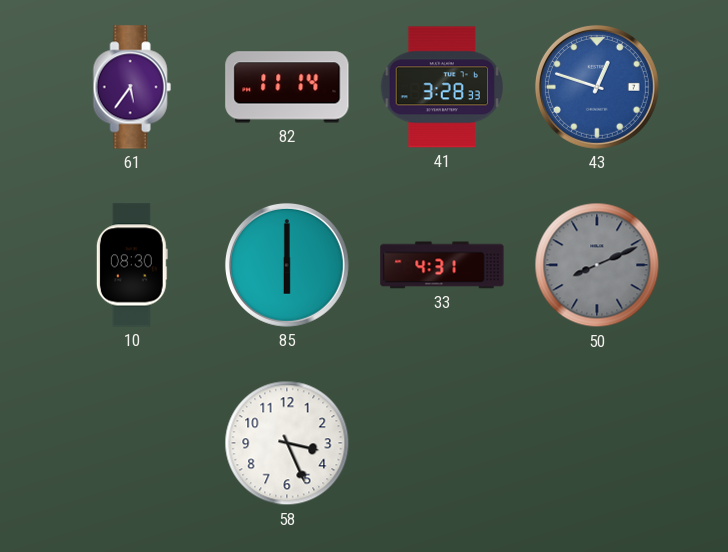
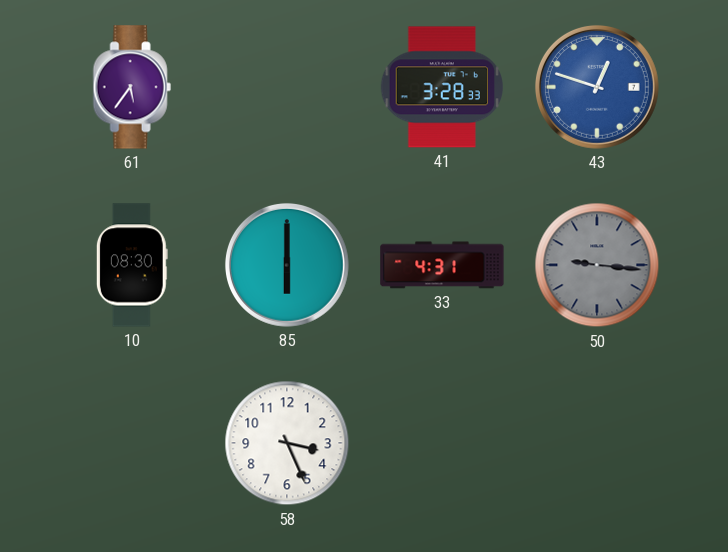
82: 11:14 -> none
50: 8:11 -> 9:16
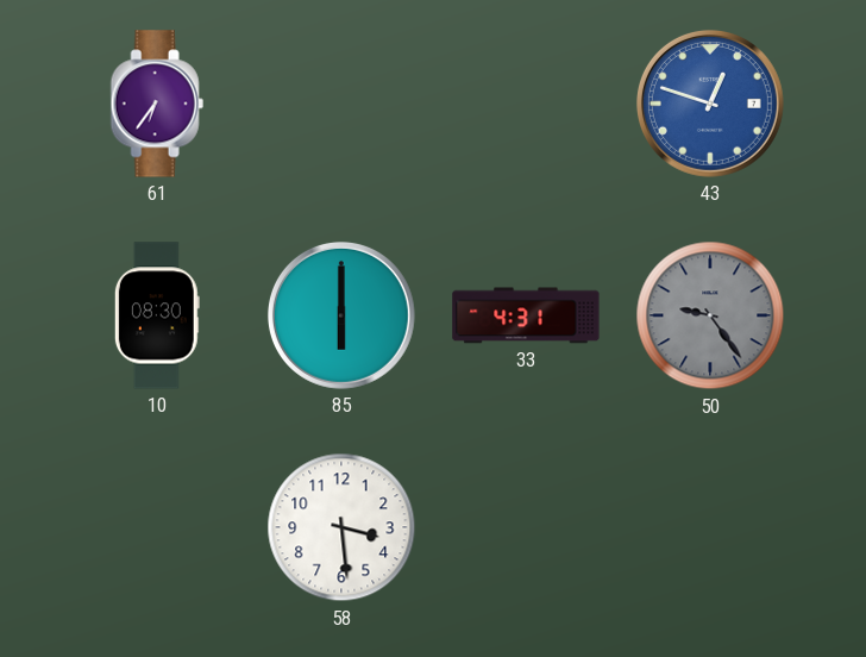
61: 5:36 -> 6:36
41: 3:28 -> none
50: 9:16 -> 9:24
58: 3:26 -> 3:29
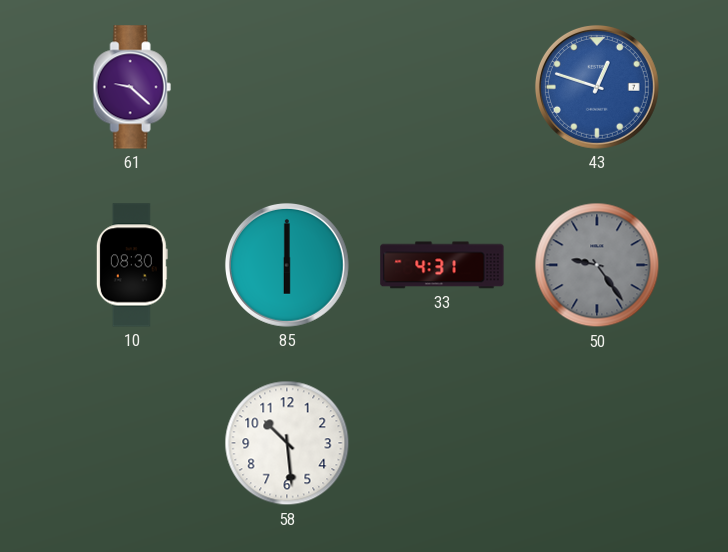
61: 6:36 -> 9:22
58: 3:29 -> 10:29
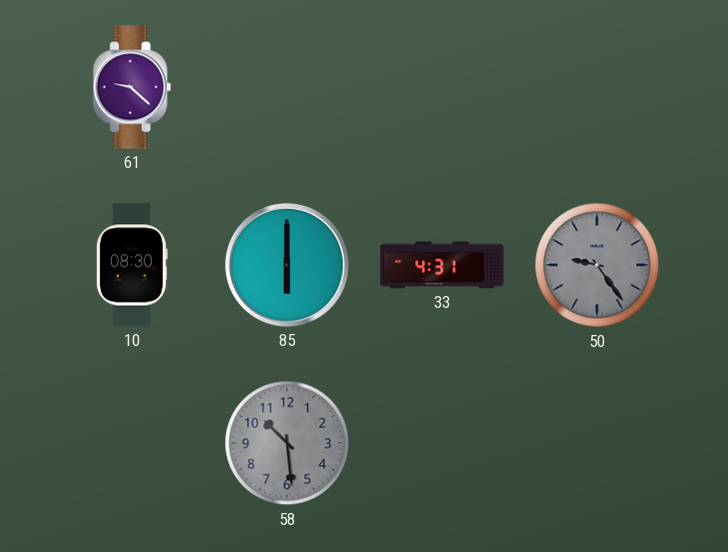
43: 12:48 -> none
58 dial: white -> grey
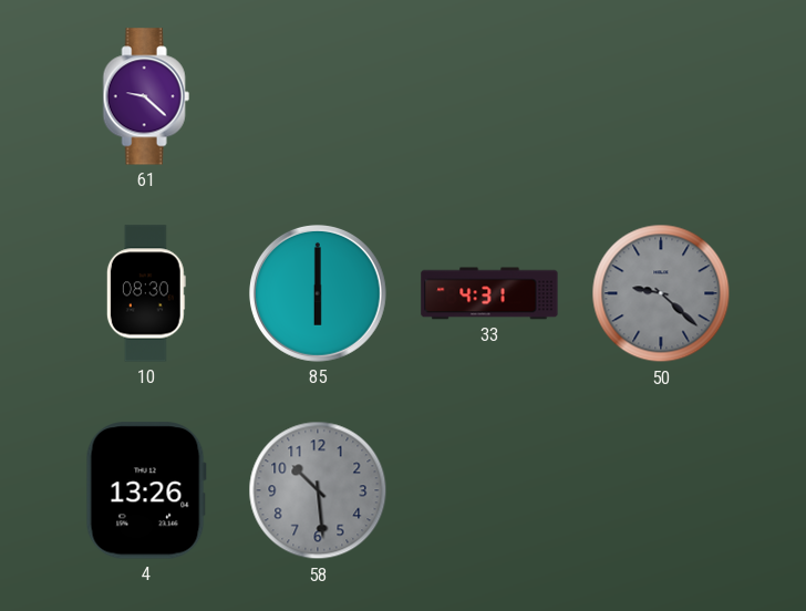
50: 9:24 -> 9:22
4: none -> 13:26
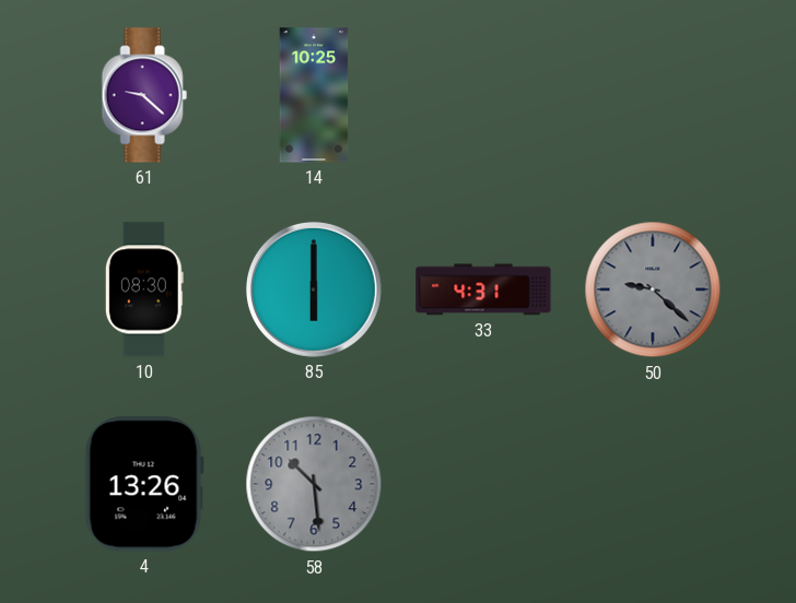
14: none -> 10:25
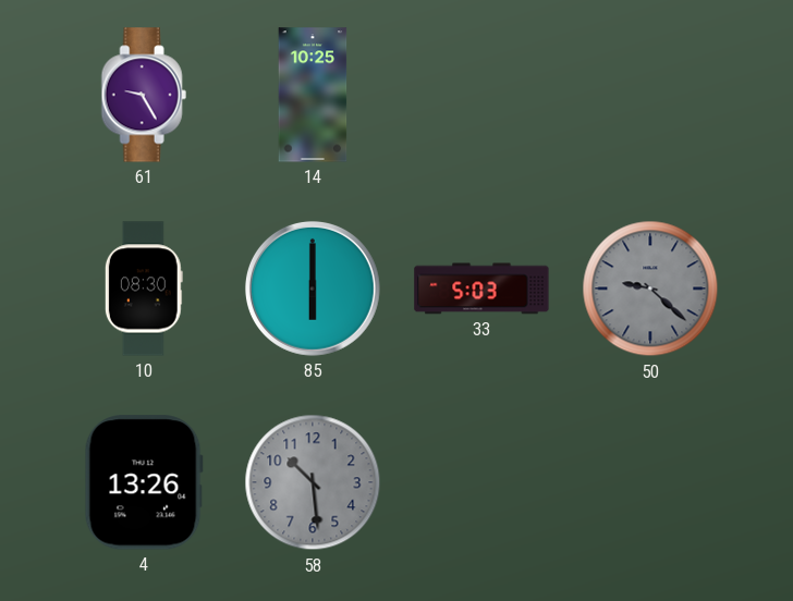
61: 9:22 -> 9:25
33: 4:31 -> 5:03
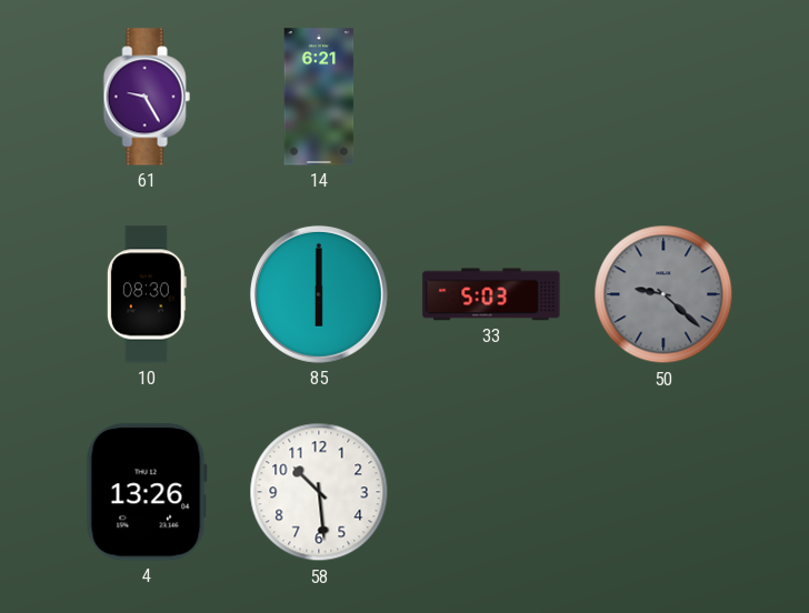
14: 10:25 -> 6:21
58 dial: grey -> white
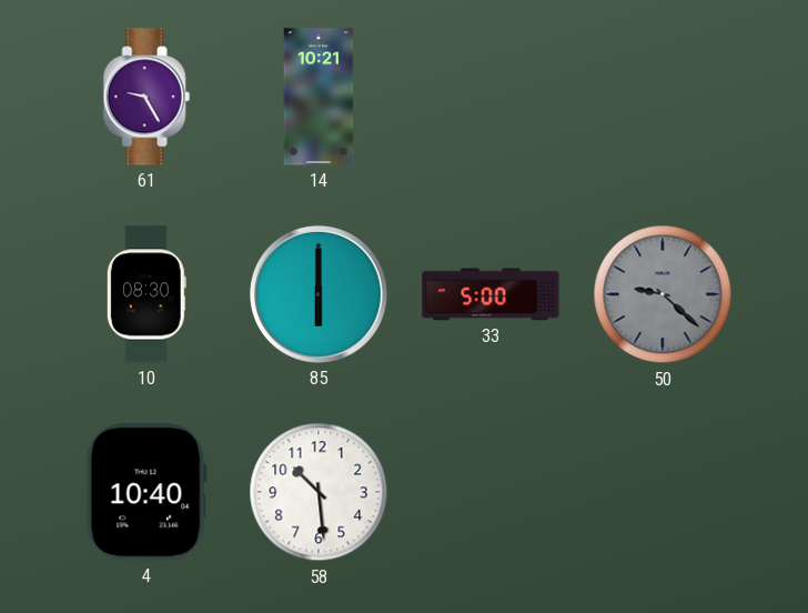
14: 6:21 -> 10:21
33: 5:03 -> 5:00
4: 13:26 -> 10:40
